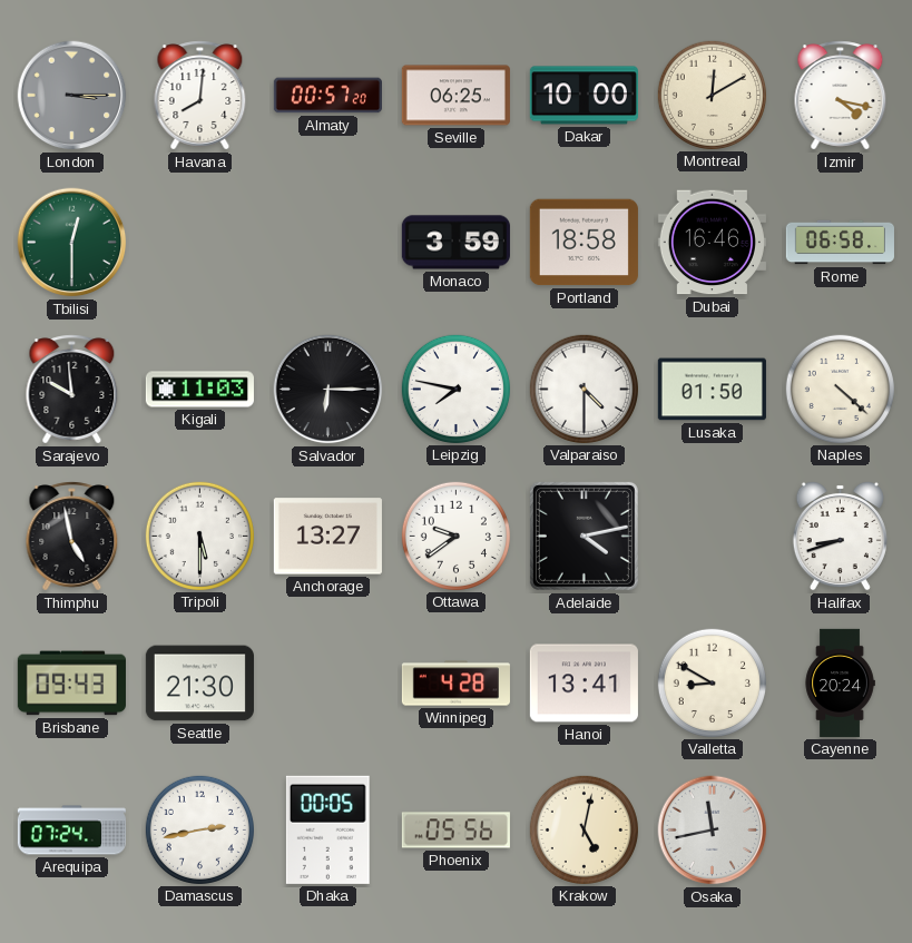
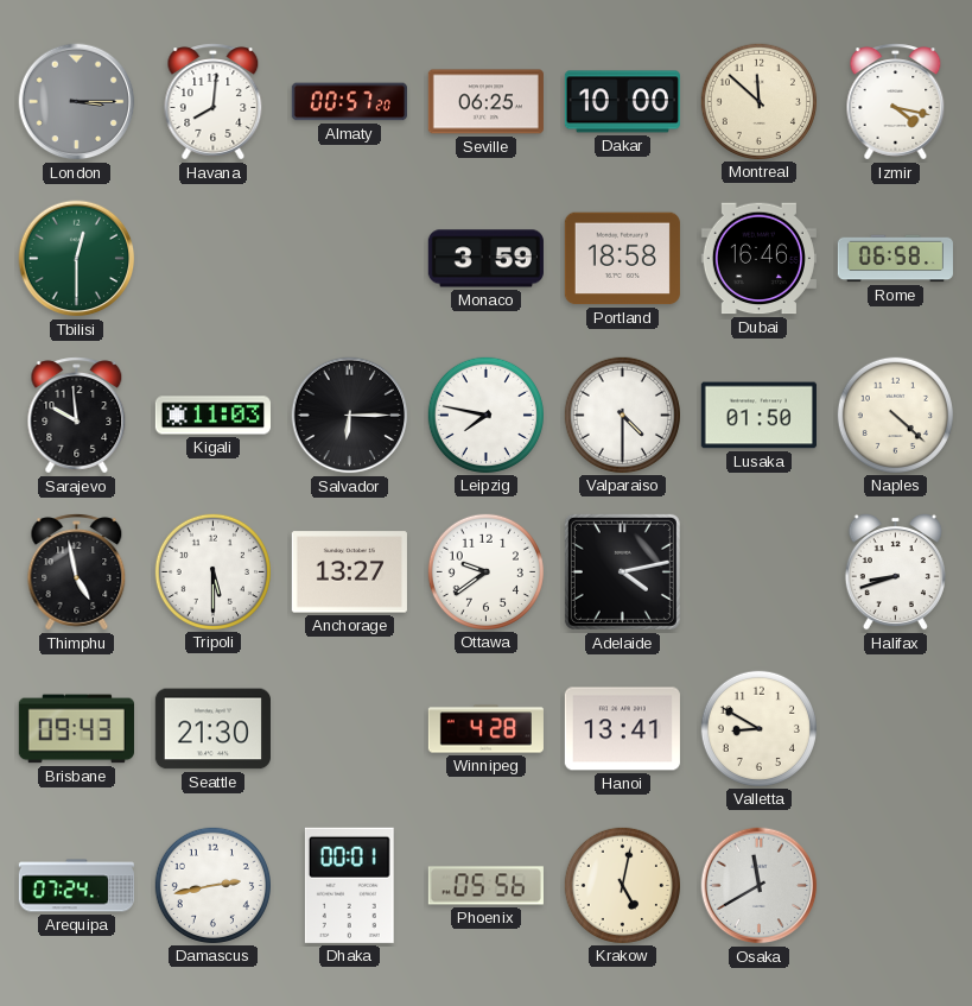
Montreal: 12:10 -> 11:52
Cayenne: 20:24 -> none
Dhaka: 00:05 -> 00:01
Osaka: 11:43 -> 11:40
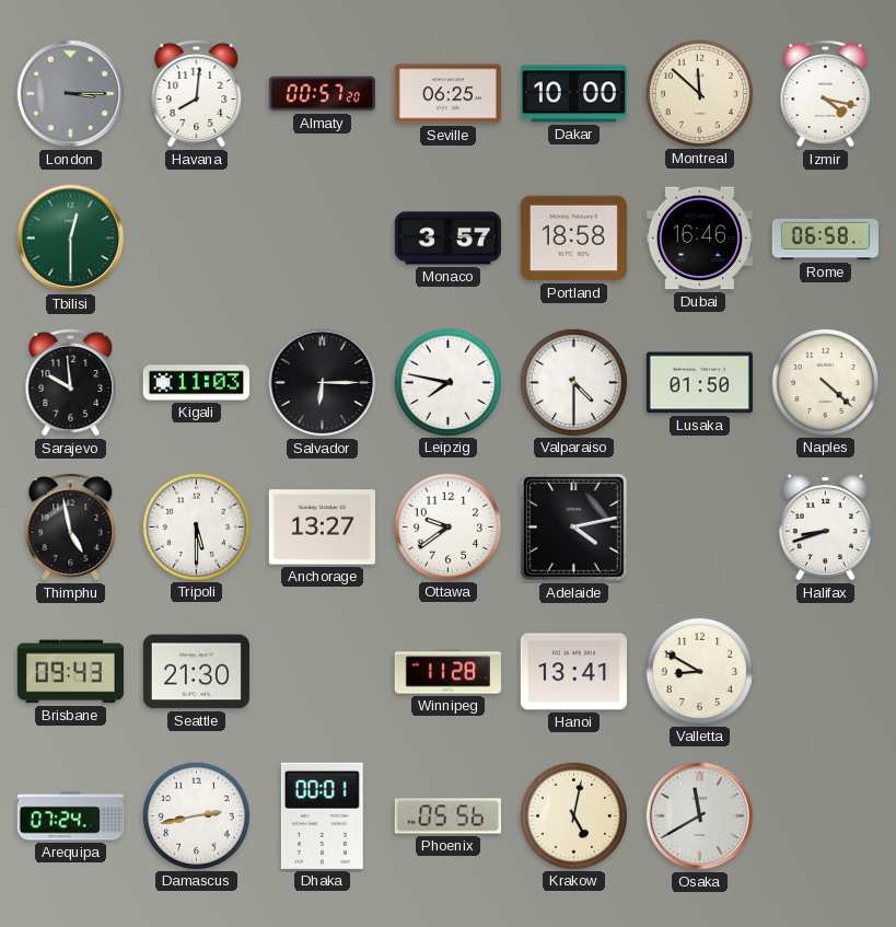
Monaco: 3:59 -> 3:57
Winnipeg: 4:28 -> 11:28
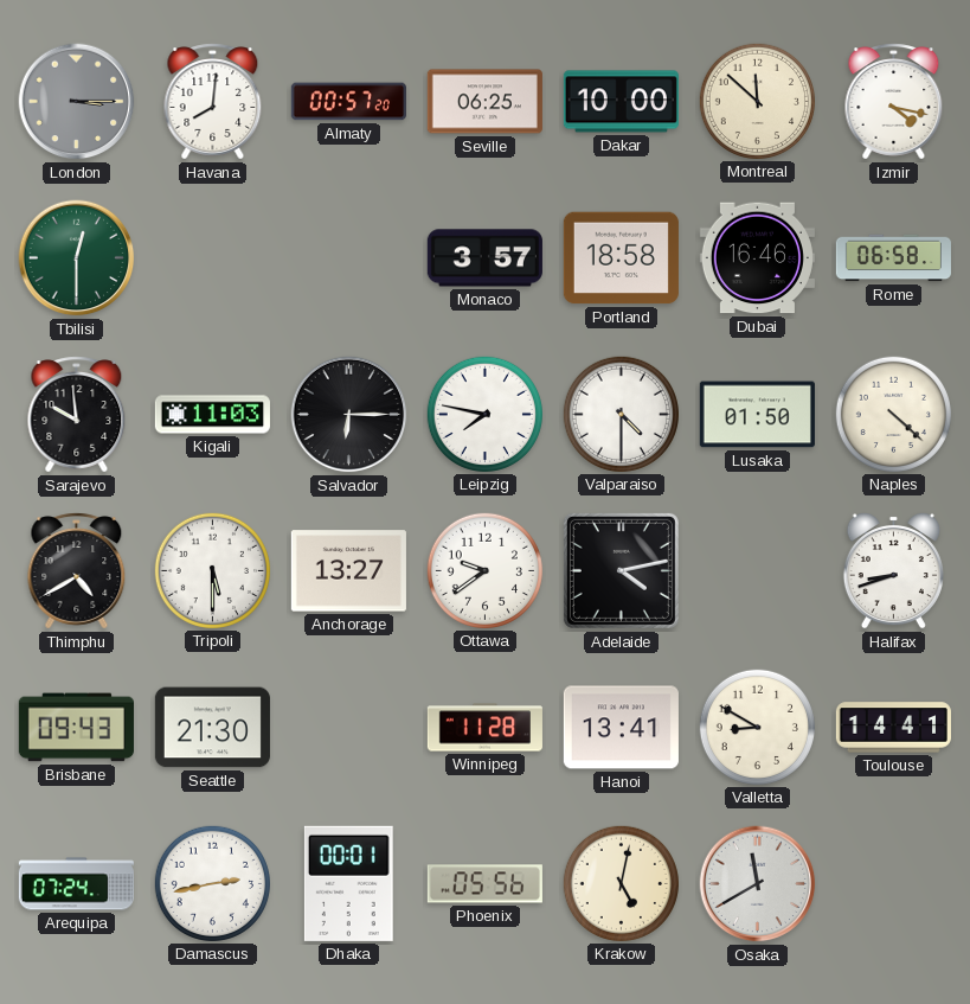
Thimphu: 4:58 -> 4:40
Toulouse: none -> 14:41
